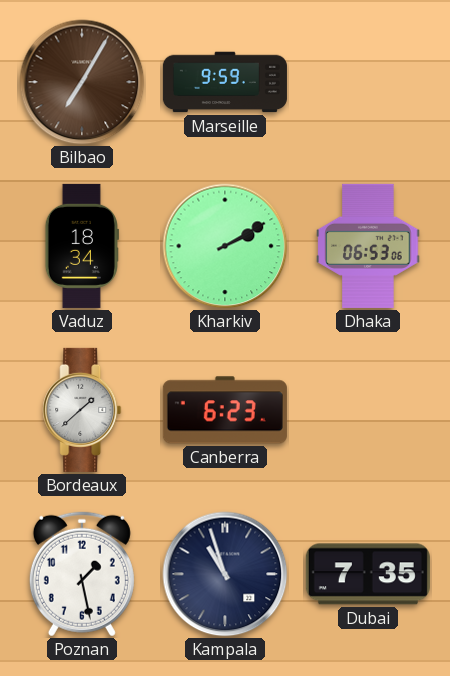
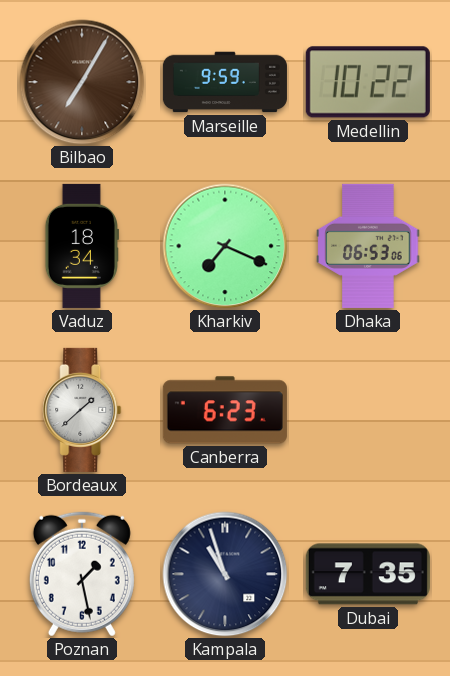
Medellin: none -> 10:22
Kharkiv: 2:10 -> 7:19
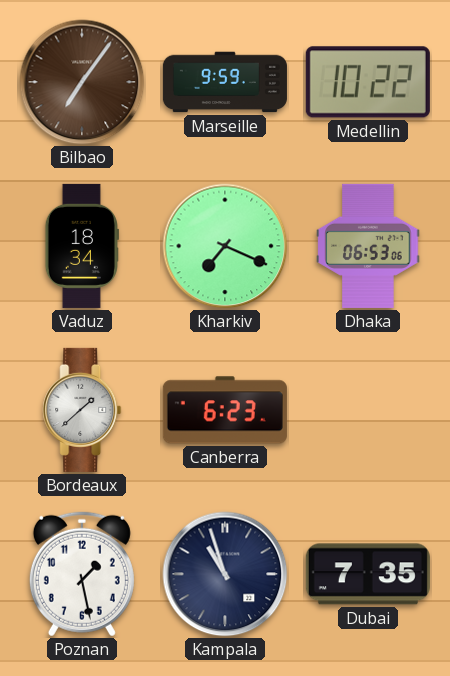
Bilbao: 7:05 -> 7:06
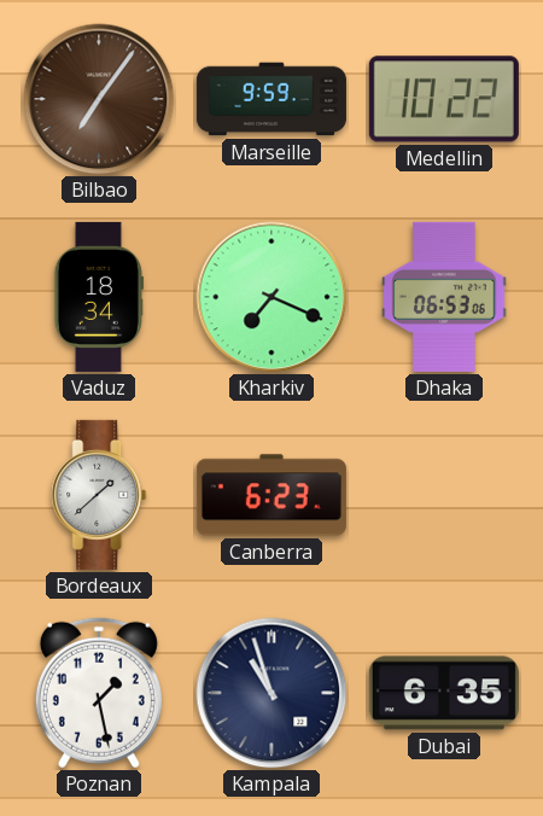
Dubai: 7:35 -> 6:35
